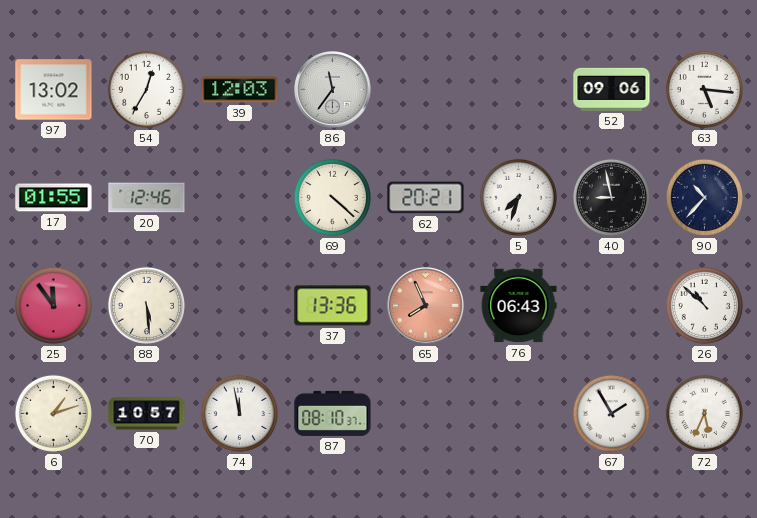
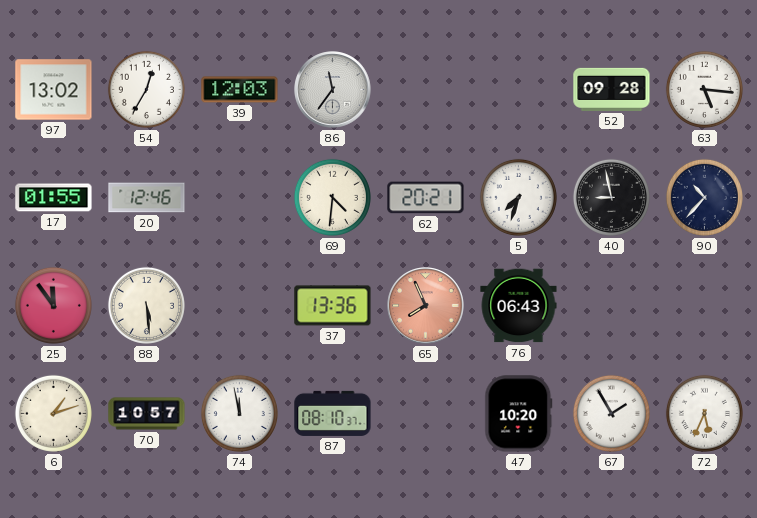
52: 09:06 -> 09:28
69: 4:22 -> 4:31
26: 10:52 -> none
47: none -> 10:20
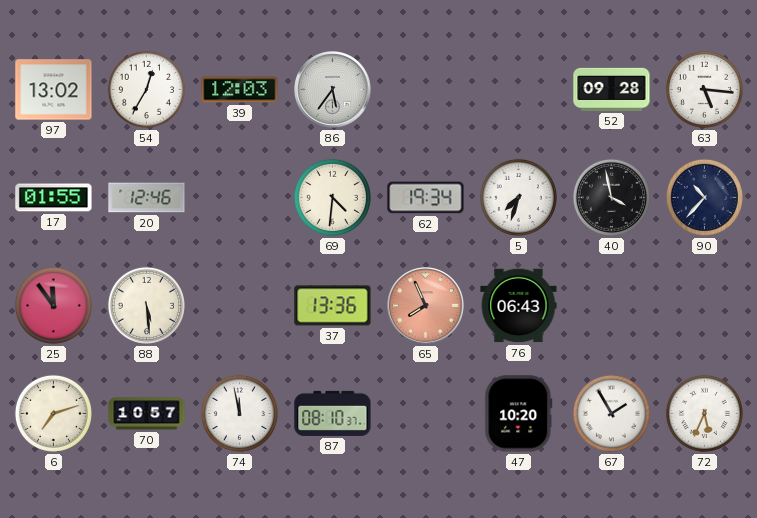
86: 11:36 -> 5:36
62: 20:21 -> 19:34
40: 8:58 -> 3:58
6: 1:12 -> 7:12
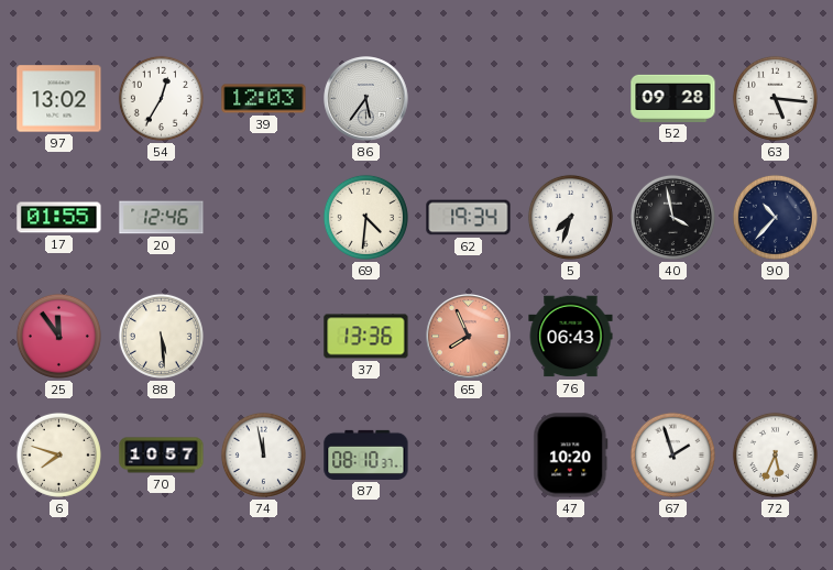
6: 7:12 -> 7:48
67: 1:55 -> 1:57
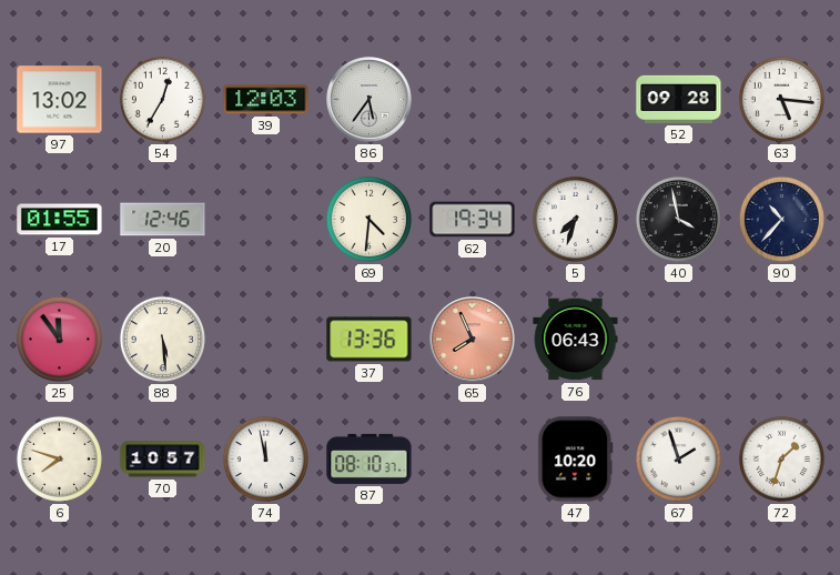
72: 5:34 -> 1:33
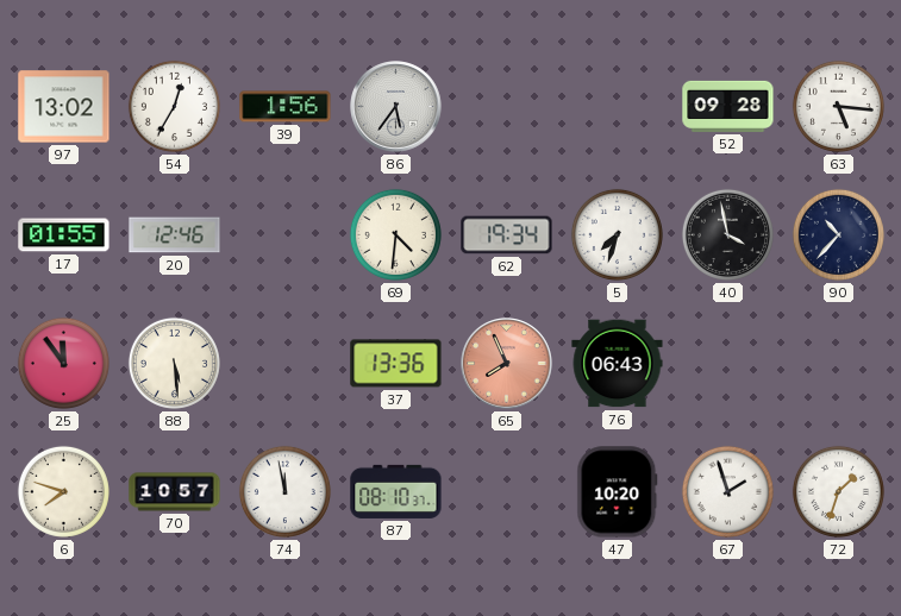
39: 12:03 -> 1:56
